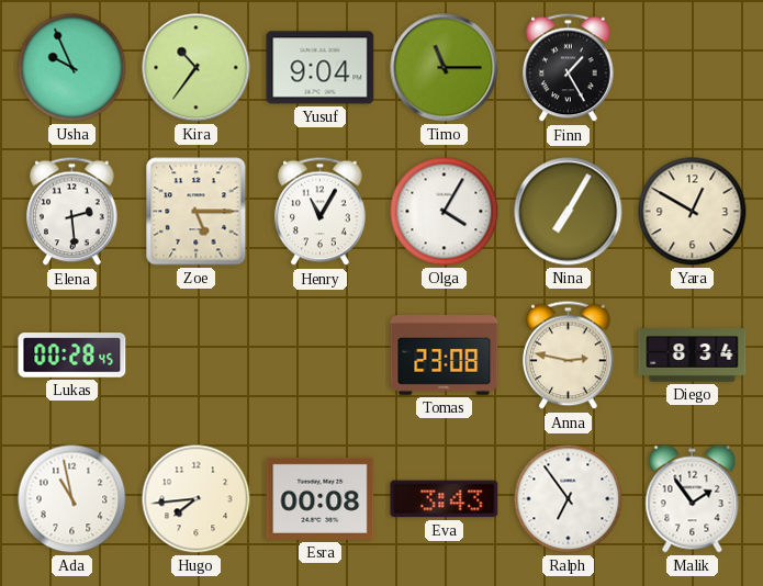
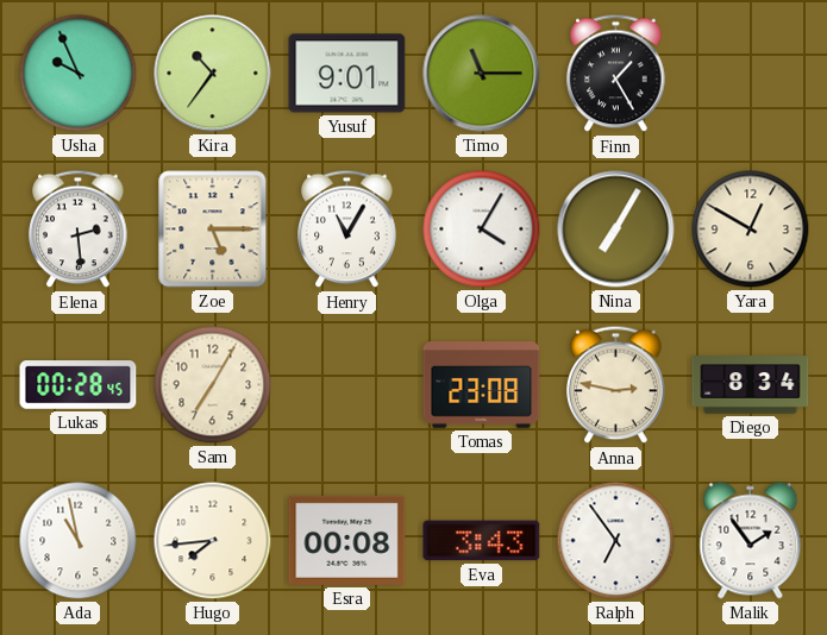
Yusuf: 9:04 -> 9:01
Sam: none -> 7:05
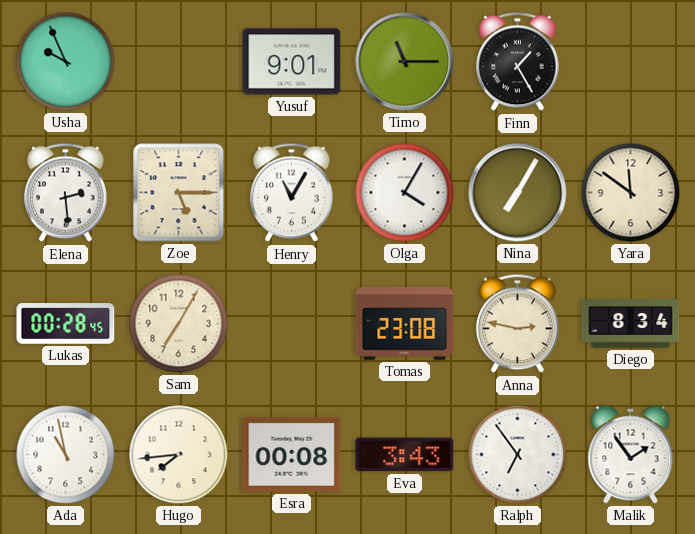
Kira: 10:36 -> none
Yara: 12:50 -> 11:51
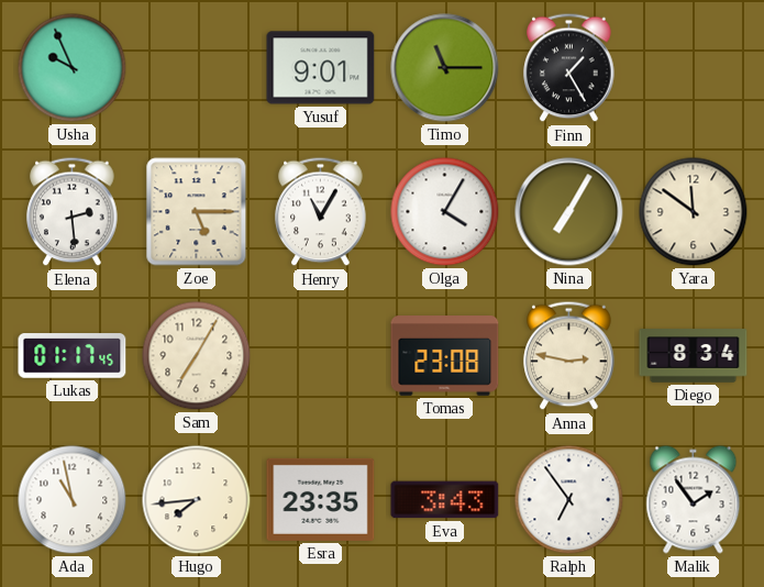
Lukas: 00:28 -> 01:17
Esra: 00:08 -> 23:35
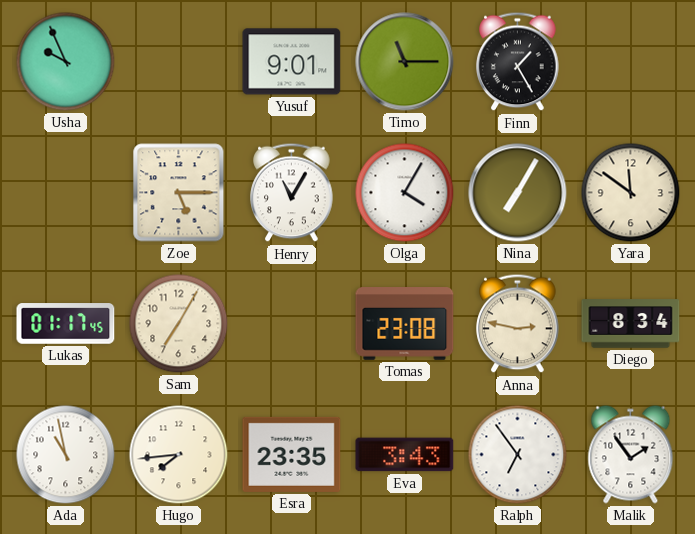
Elena: 2:29 -> none
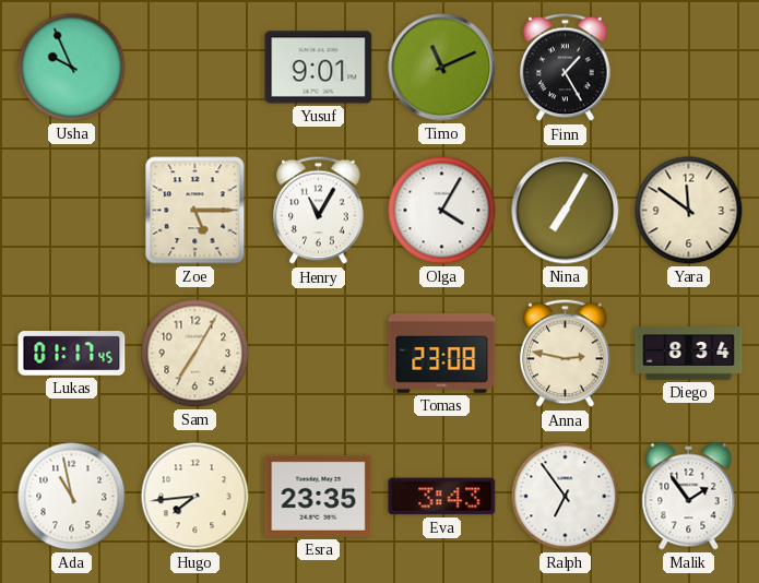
Timo: 11:15 -> 11:11
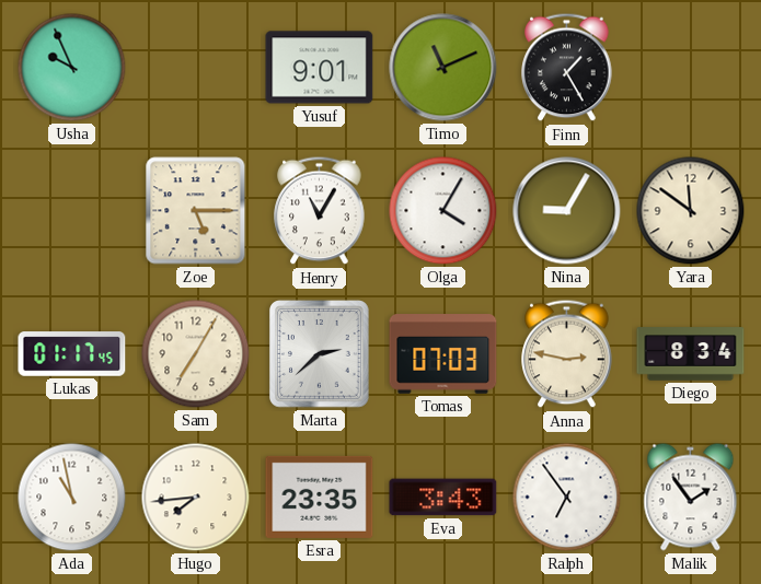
Nina: 7:05 -> 9:05
Marta: none -> 2:38
Tomas: 23:08 -> 07:03
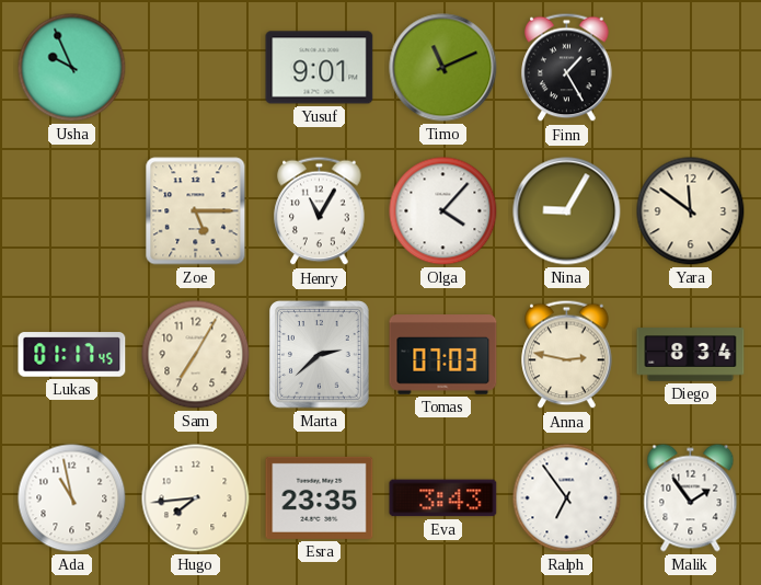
Olga: 4:05 -> 4:07
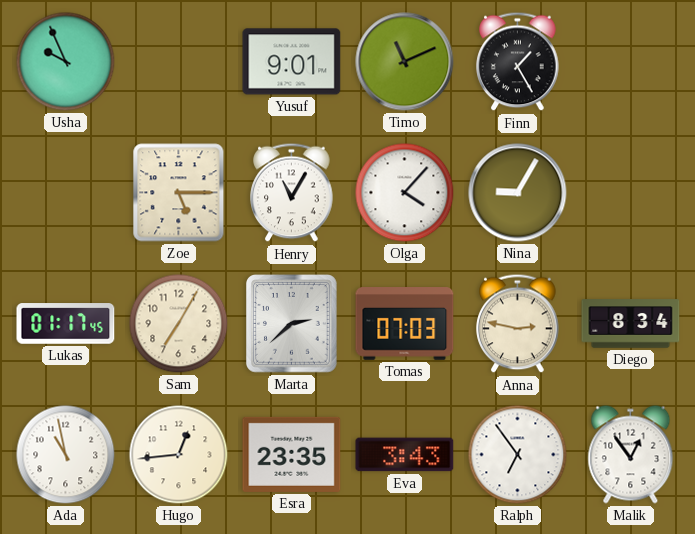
Yara: 11:51 -> none
Hugo: 7:44 -> 12:44
Malik: 1:54 -> 12:54
